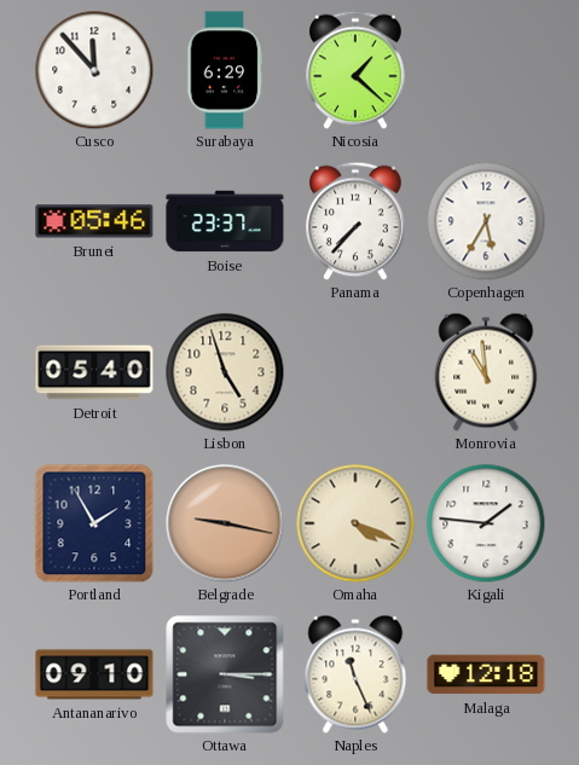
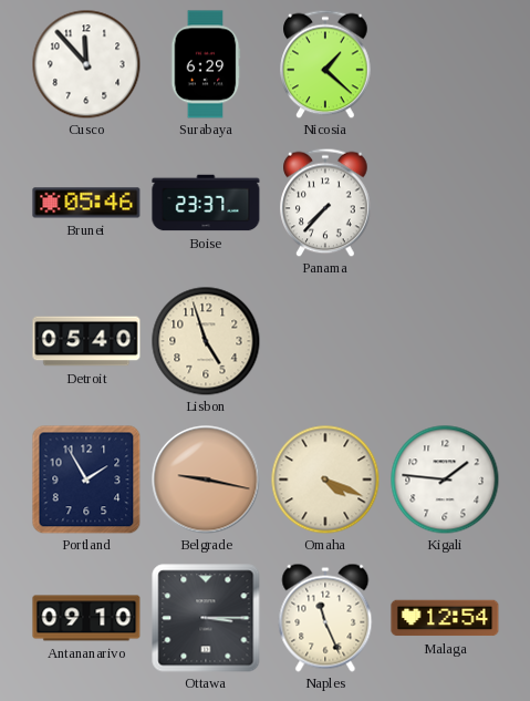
Copenhagen: 5:35 -> none
Monrovia: 10:59 -> none
Malaga: 12:18 -> 12:54
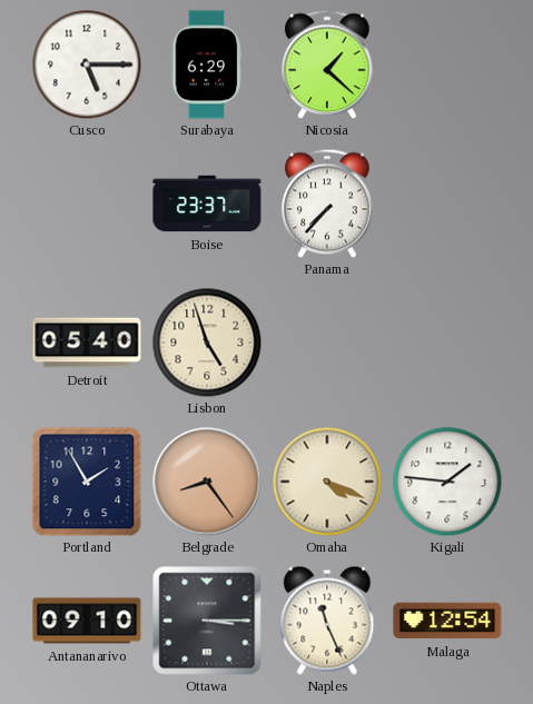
Cusco: 11:53 -> 5:15
Brunei: 05:46 -> none
Belgrade: 9:17 -> 8:24
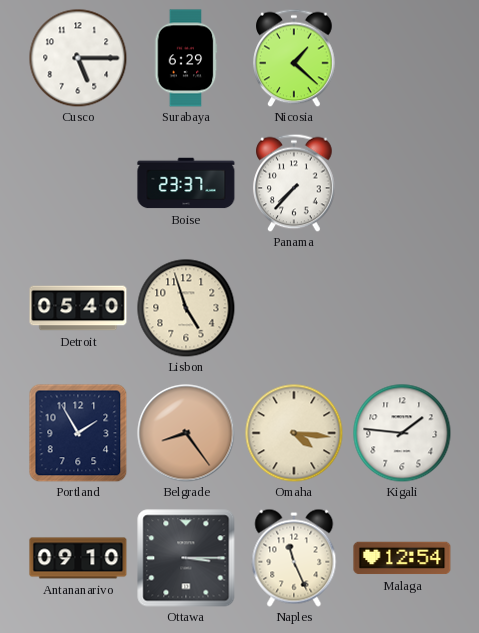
Omaha: 4:19 -> 4:16
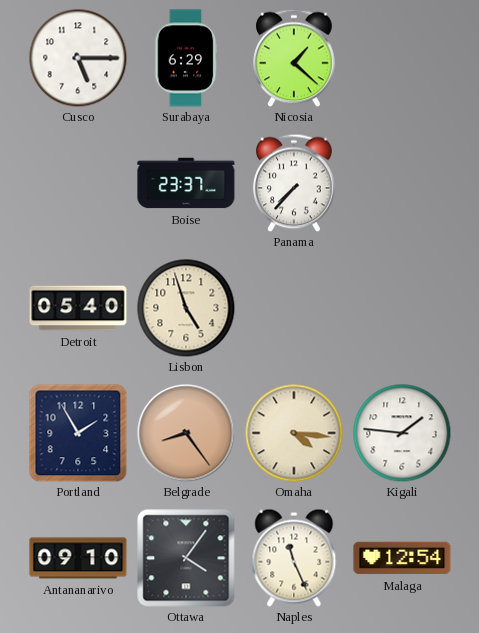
Ottawa: 3:15 -> 4:06
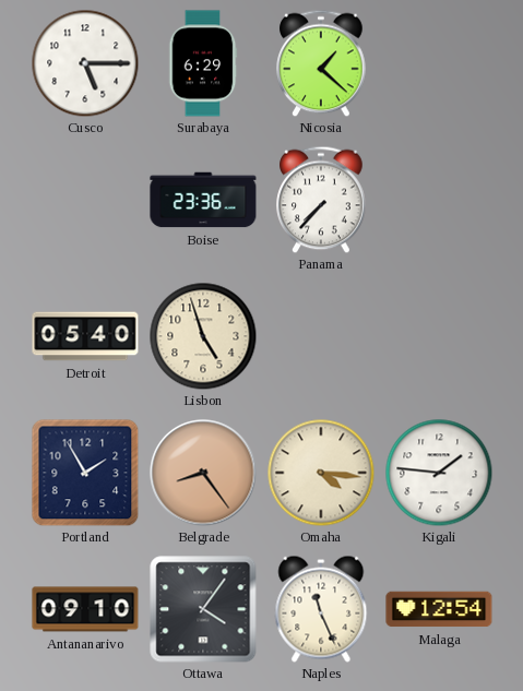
Boise: 23:37 -> 23:36
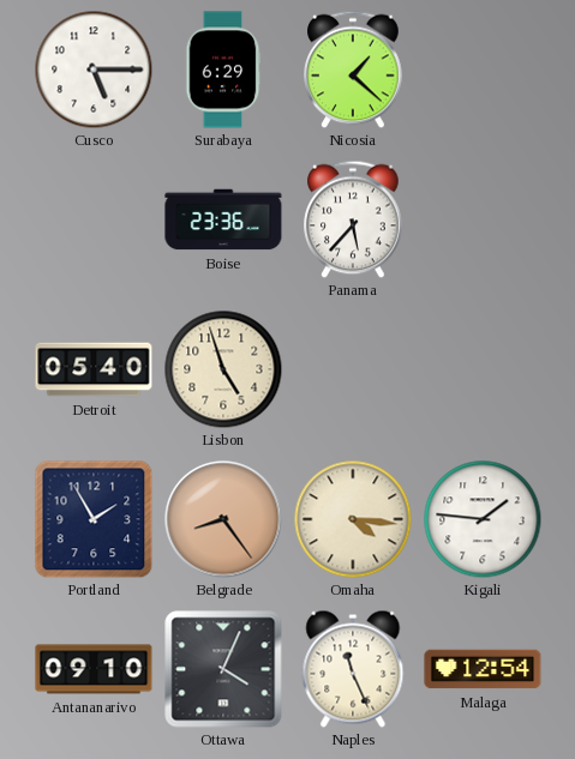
Panama: 7:37 -> 5:37
Ottawa: 4:06 -> 4:04
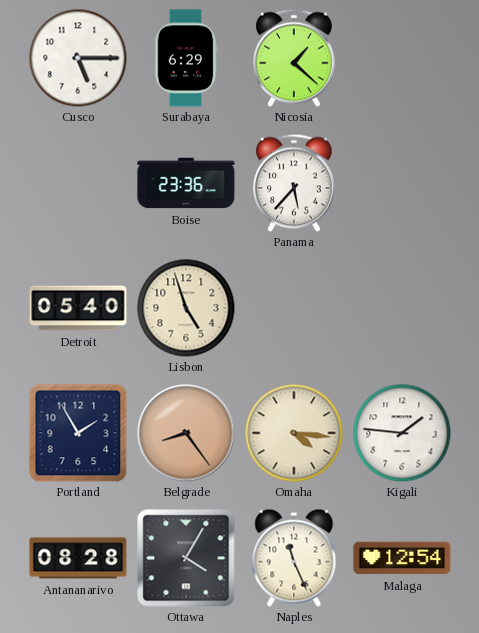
Antananarivo: 09:10 -> 08:28
Ottawa: 4:04 -> 4:05
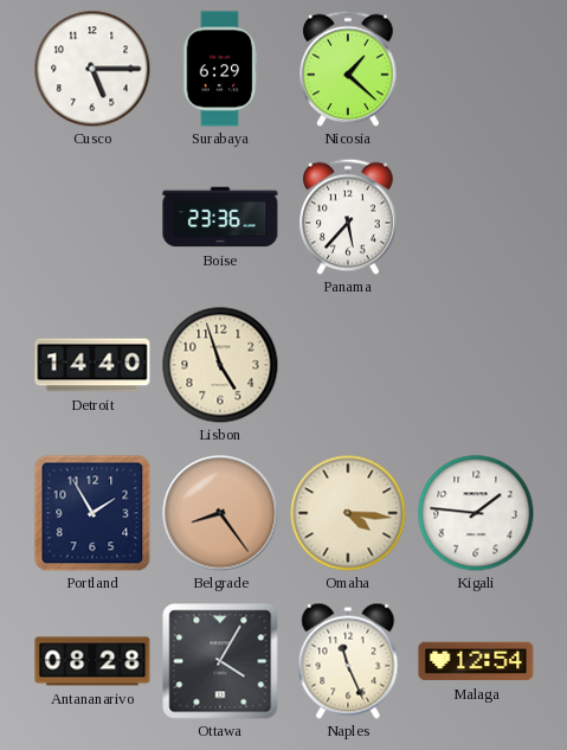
Detroit: 05:40 -> 14:40
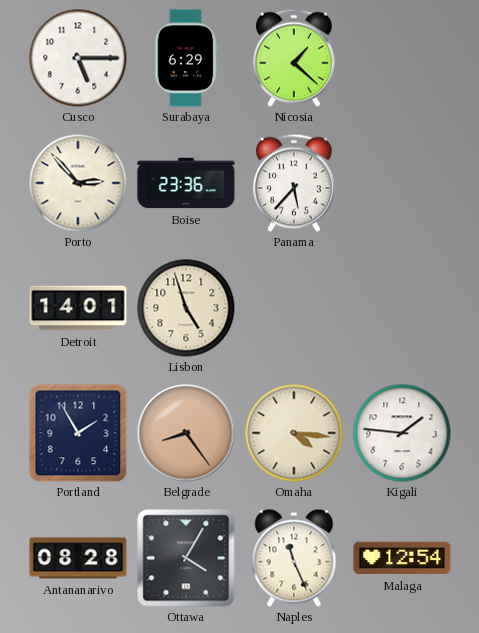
Porto: none -> 2:53
Detroit: 14:40 -> 14:01
